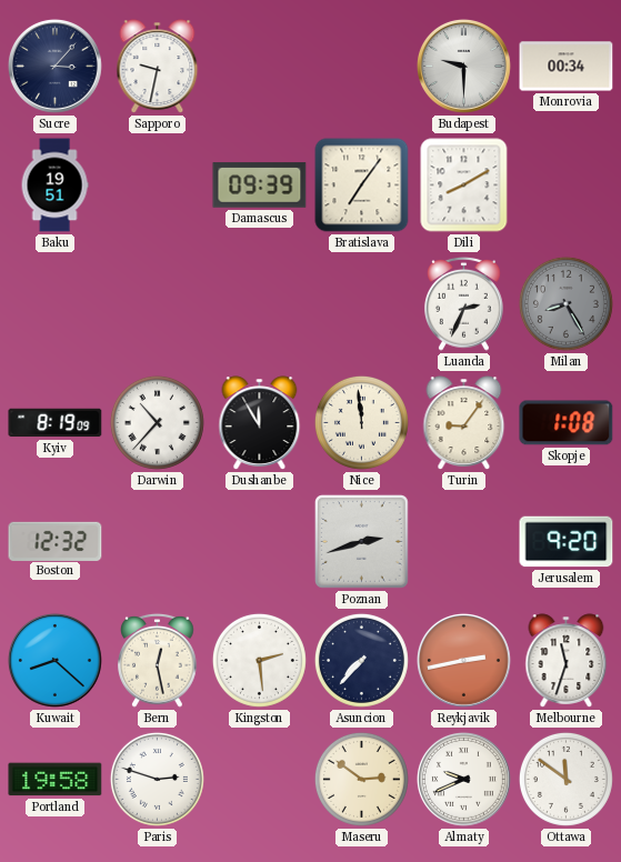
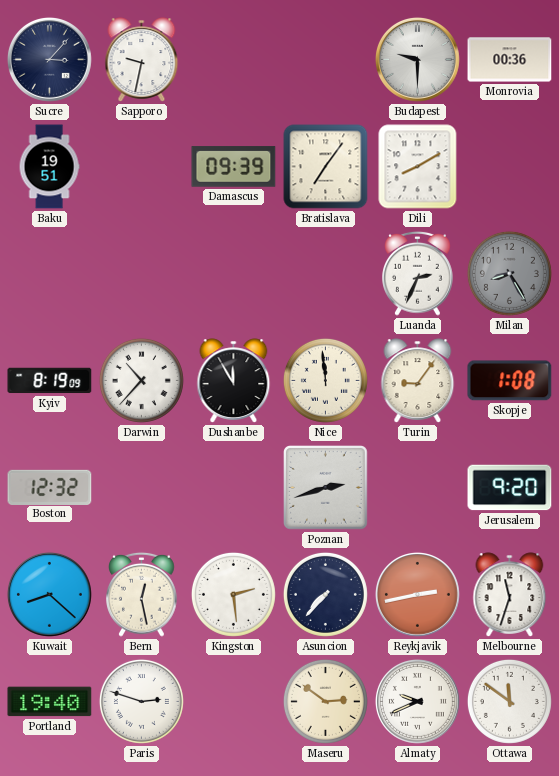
Monrovia: 00:34 -> 00:36
Portland: 19:58 -> 19:40
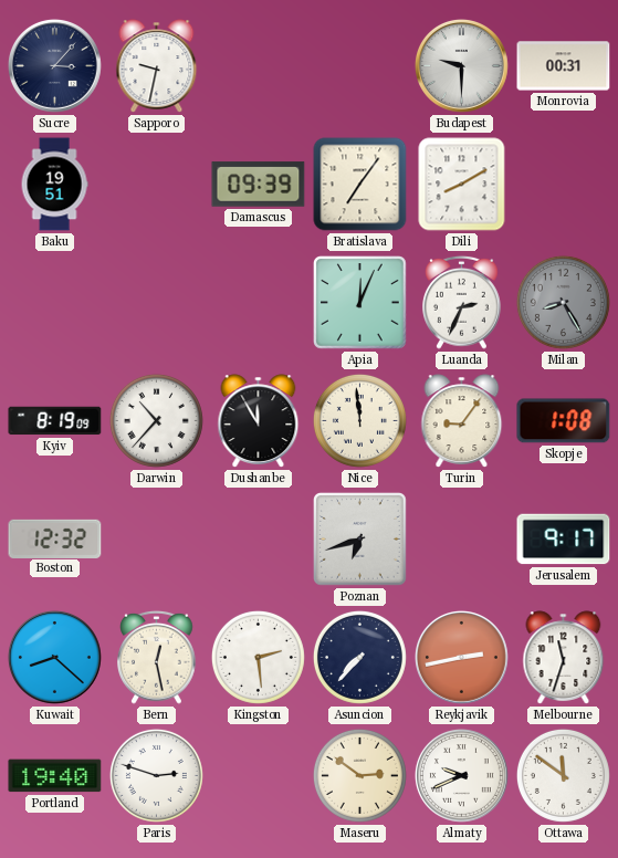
Monrovia: 00:36 -> 00:31
Apia: none -> 12:04
Poznan: 2:42 -> 6:42
Jerusalem: 9:20 -> 9:17
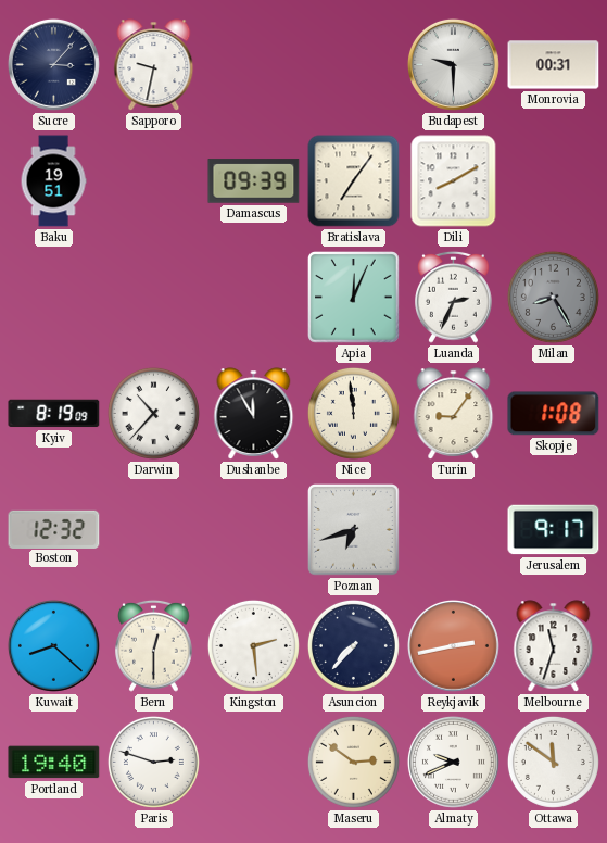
Bern: 12:28 -> 12:30
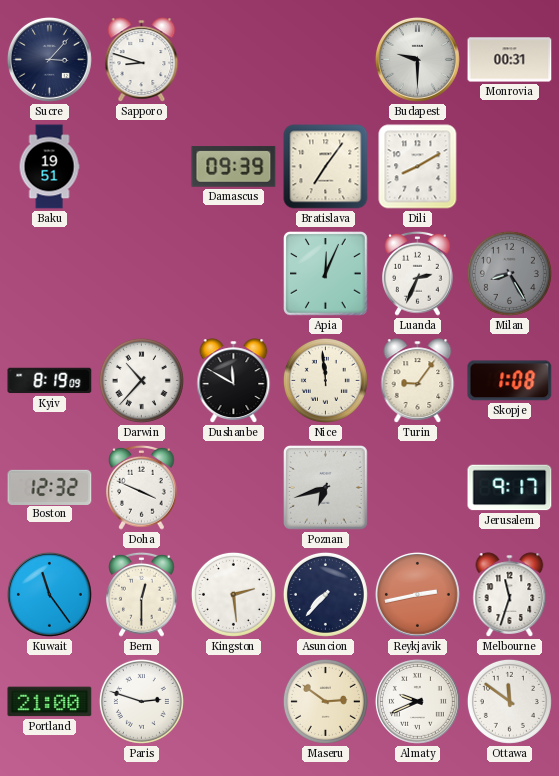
Sapporo: 9:32 -> 8:48
Dushanbe: 11:55 -> 11:50
Doha: none -> 3:49
Kuwait: 8:22 -> 11:24
Portland: 19:40 -> 21:00
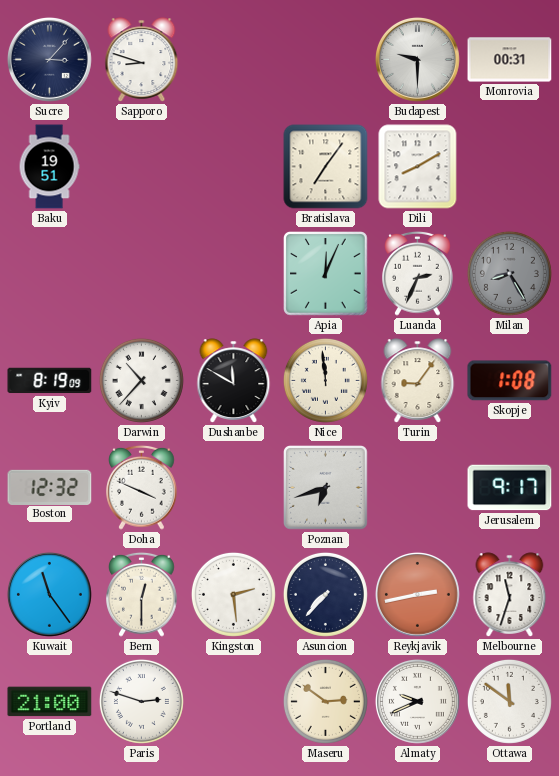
Damascus: 09:39 -> none
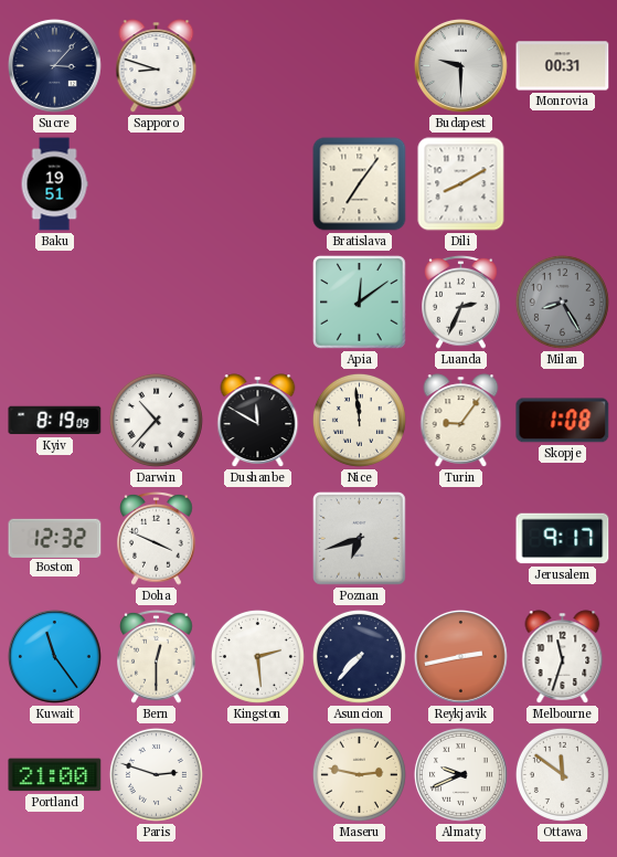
Apia: 12:04 -> 12:09
Maseru: 2:51 -> 2:47
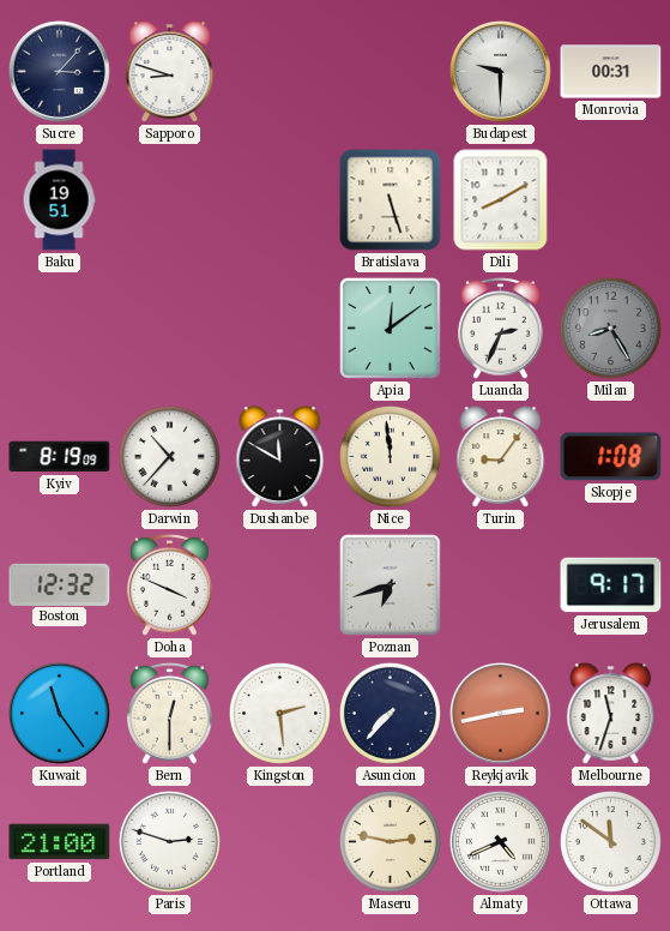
Bratislava: 7:06 -> 5:27
Almaty: 9:41 -> 4:41
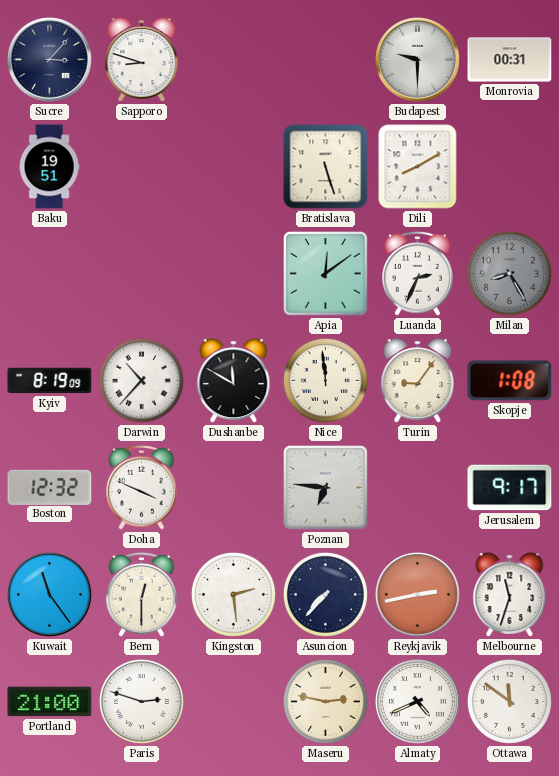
Poznan: 6:42 -> 6:46
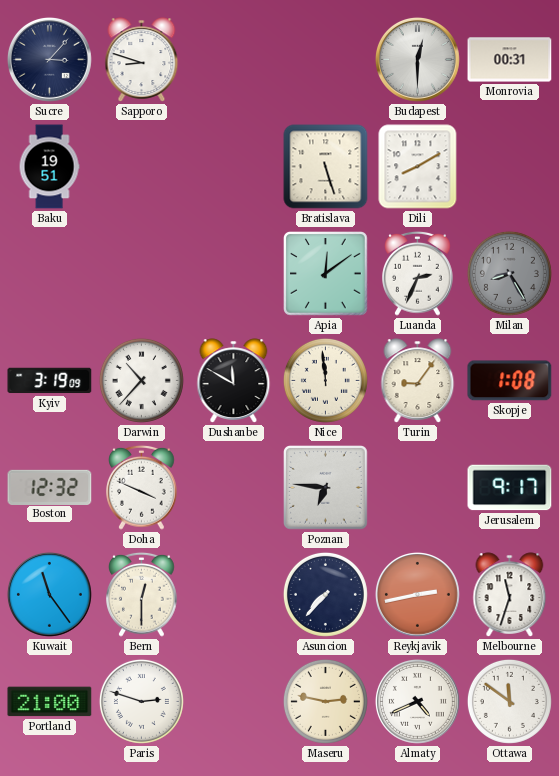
Budapest: 9:30 -> 12:30
Kyiv: 8:19 -> 3:19
Kingston: 2:29 -> none
